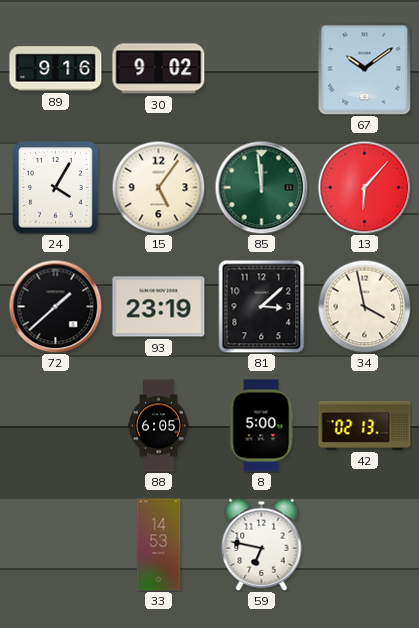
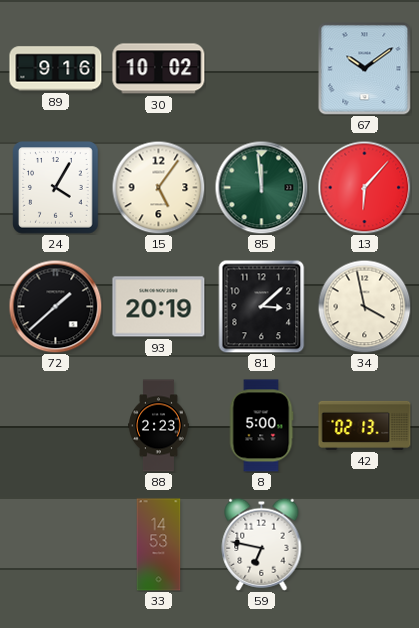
30: 9:02 -> 10:02
93: 23:19 -> 20:19
88: 6:05 -> 2:23
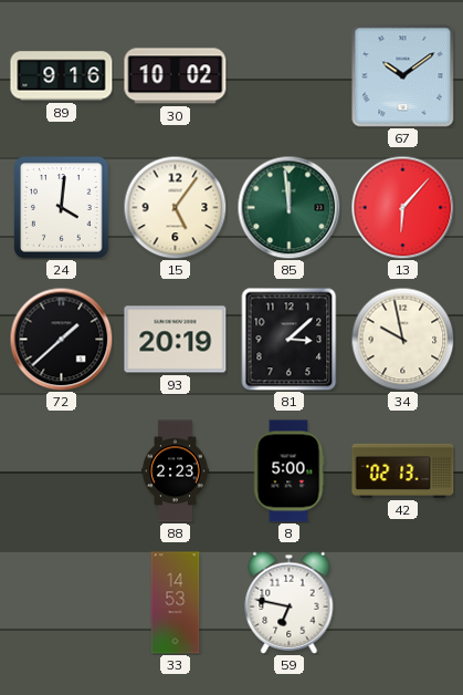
24: 4:05 -> 4:01
34: 3:58 -> 9:58
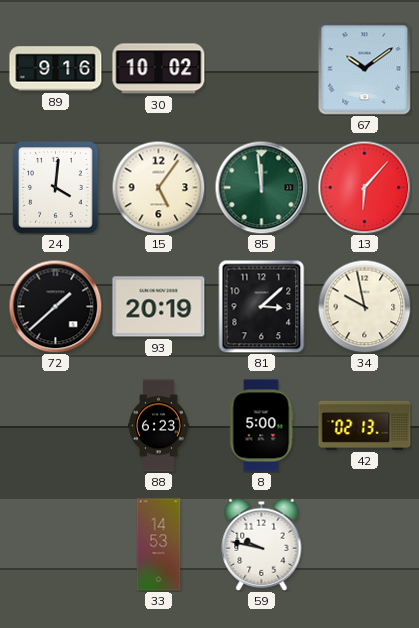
88: 2:23 -> 6:23
59: 6:47 -> 9:47
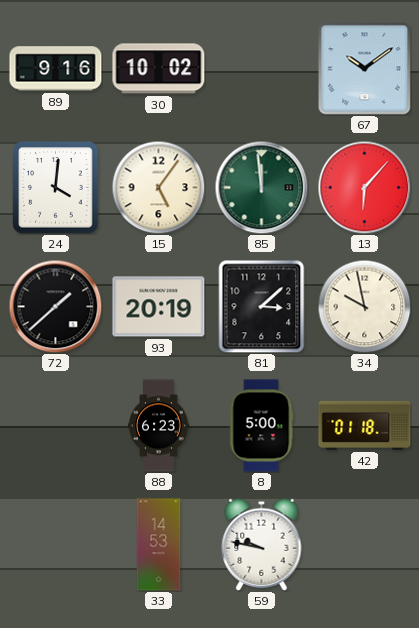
42: 02:13 -> 01:18
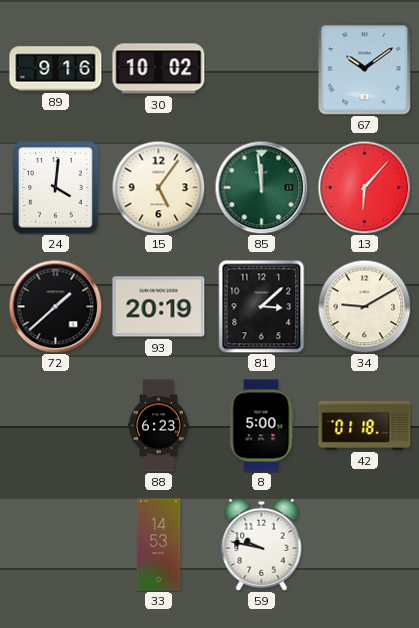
34: 9:58 -> 9:10
